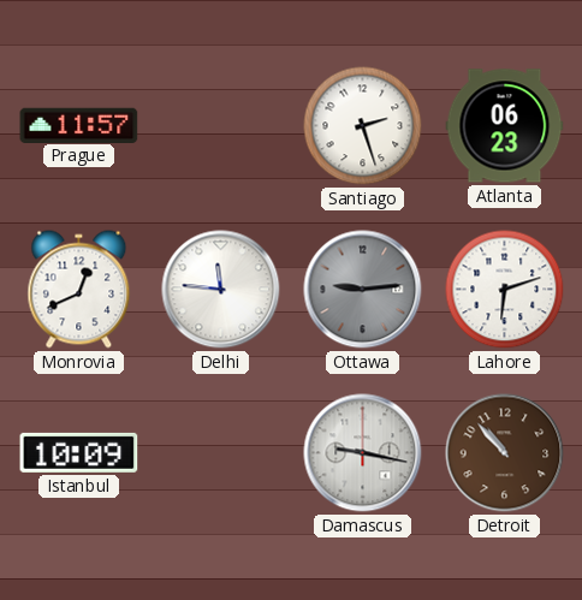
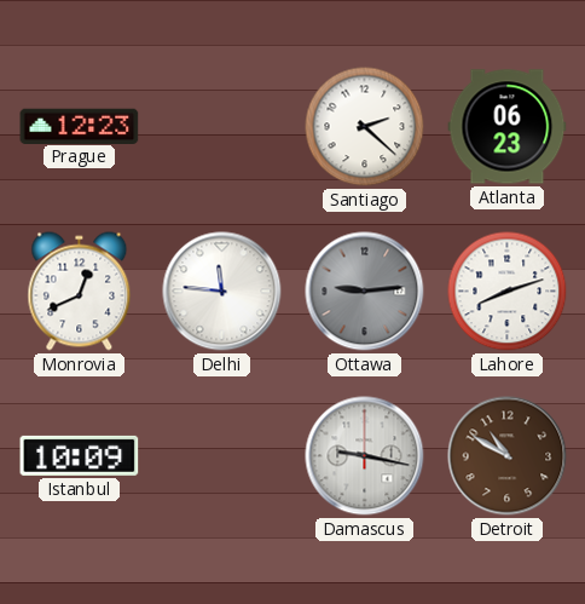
Prague: 11:57 -> 12:23
Santiago: 2:27 -> 2:22
Lahore: 6:12 -> 8:12
Detroit: 10:53 -> 10:50
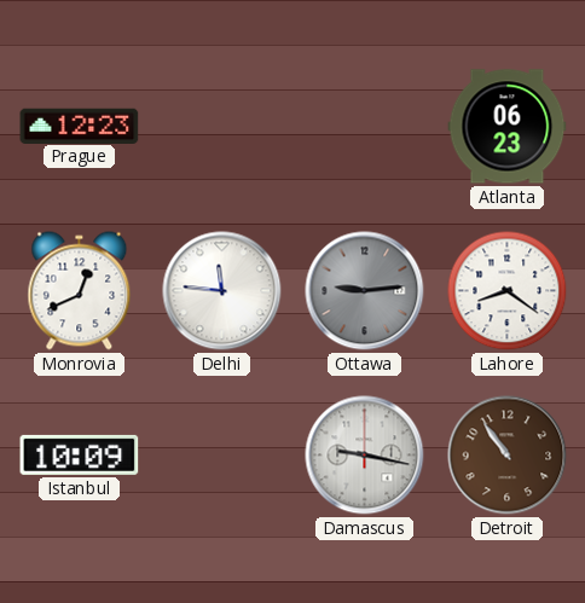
Santiago: 2:22 -> none
Lahore: 8:12 -> 8:21
Detroit: 10:50 -> 10:54
